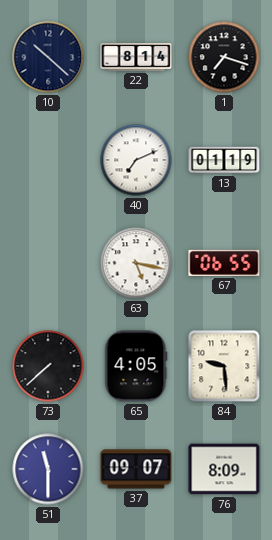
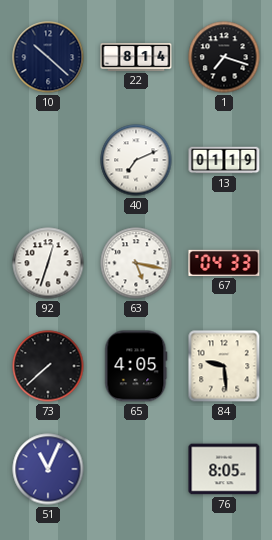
92: none -> 12:33
67: 06:55 -> 04:33
51: 11:30 -> 11:04
37: 09:07 -> none
76: 8:09 -> 8:05
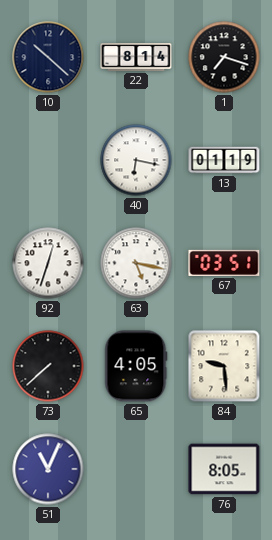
40: 7:11 -> 6:17
67: 04:33 -> 03:51
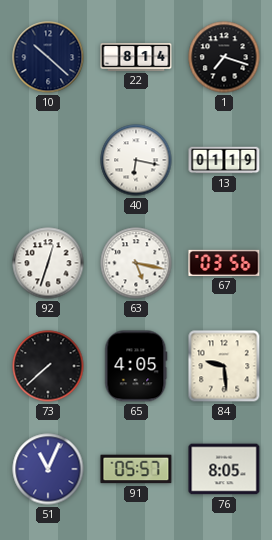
67: 03:51 -> 03:56
91: none -> 05:57
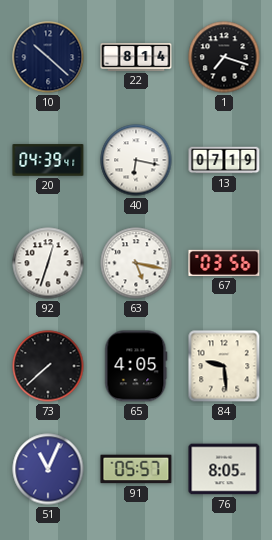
20: none -> 04:39
13: 01:19 -> 07:19
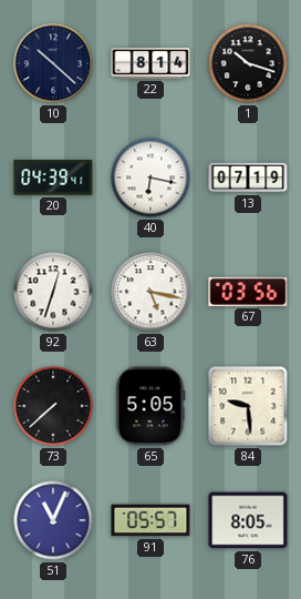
1: 7:18 -> 10:18
65: 4:05 -> 5:05
